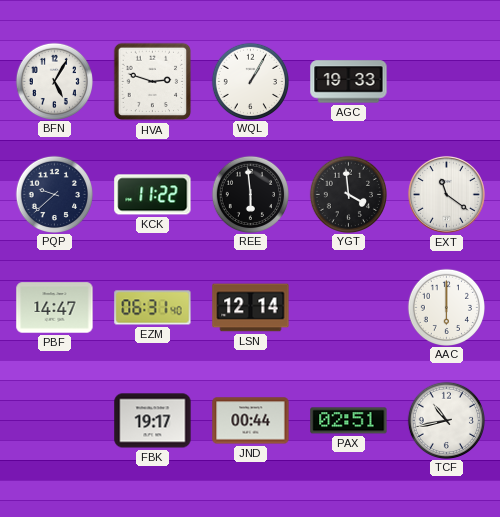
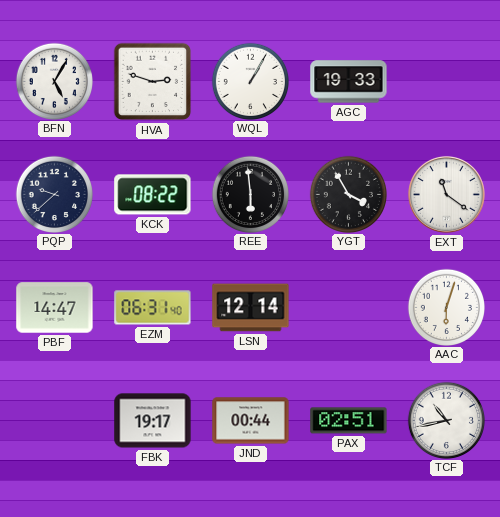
KCK: 11:22 -> 08:22
YGT: 3:59 -> 3:55
AAC: 6:00 -> 6:03
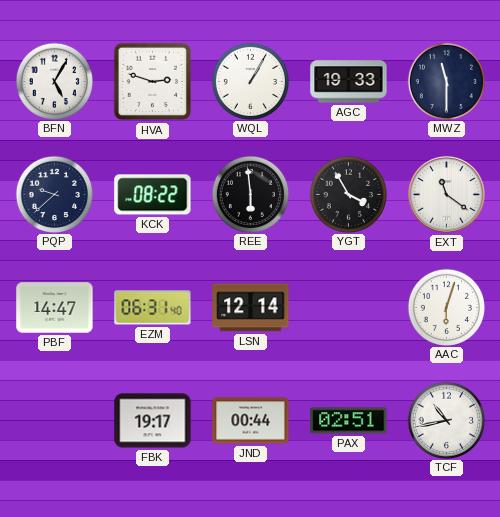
MWZ: none -> 11:30
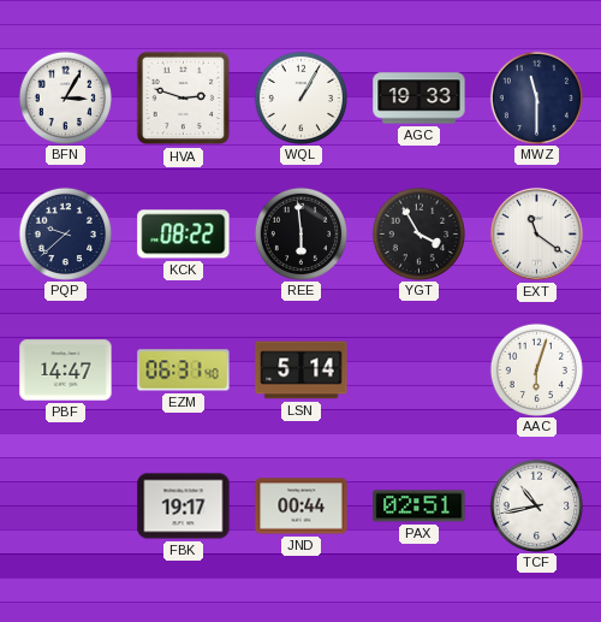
BFN: 5:05 -> 3:05
LSN: 12:14 -> 5:14
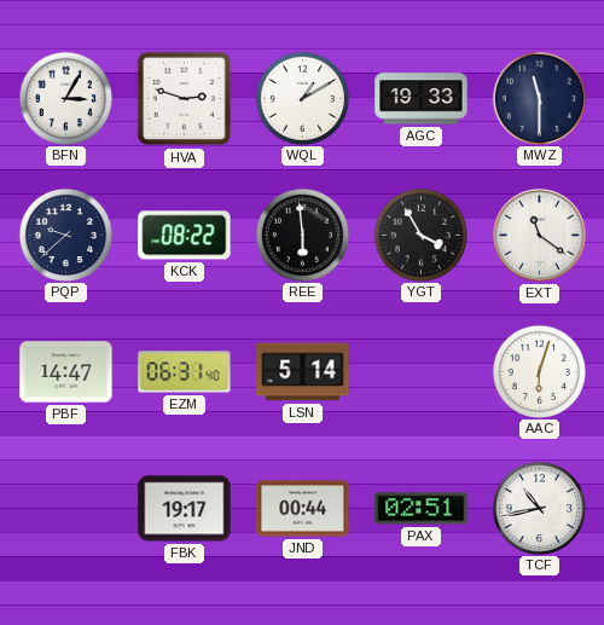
WQL: 1:05 -> 1:10
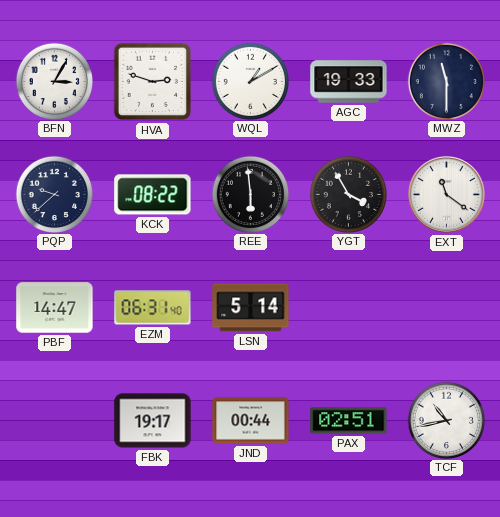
AAC: 6:03 -> none
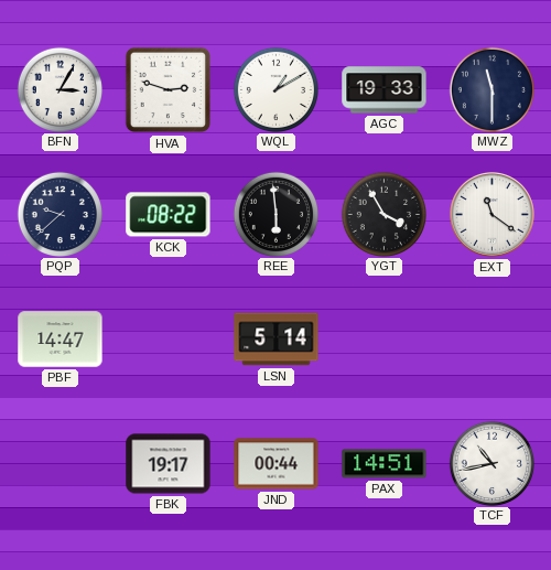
EZM: 06:31 -> none
PAX: 02:51 -> 14:51
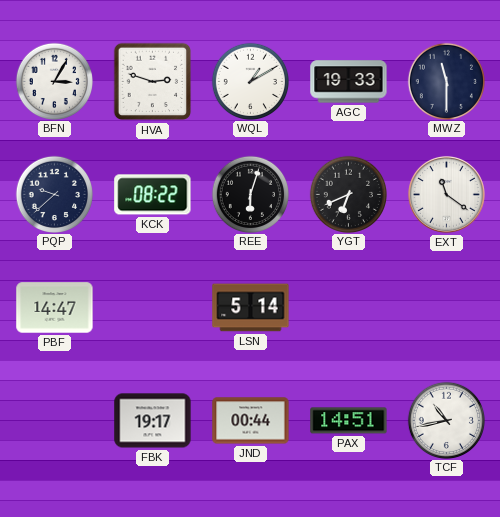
REE: 5:59 -> 6:03
YGT: 3:55 -> 6:41
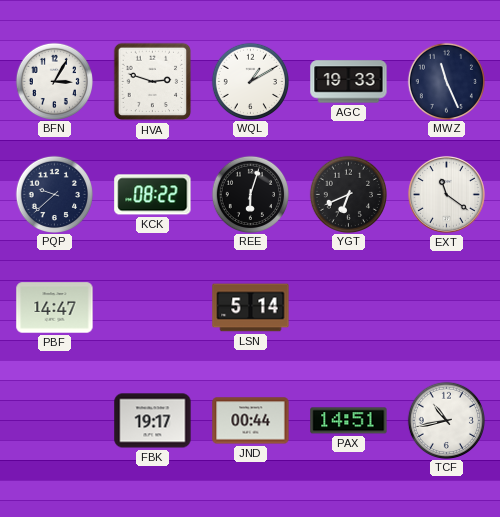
MWZ: 11:30 -> 11:26
